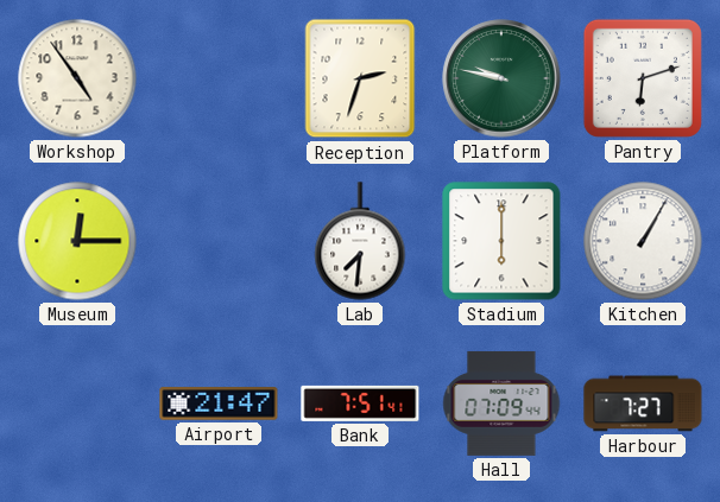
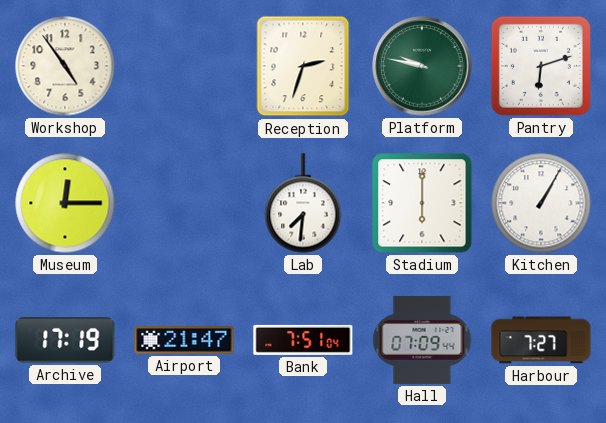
Archive: none -> 17:19
Bank: 7:51:41 -> 7:51:04
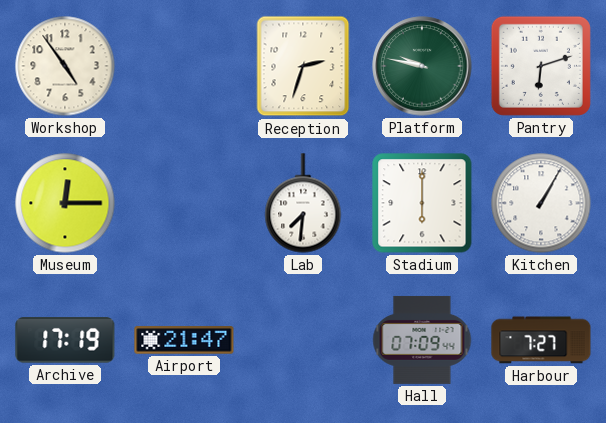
Bank: 7:51 -> none
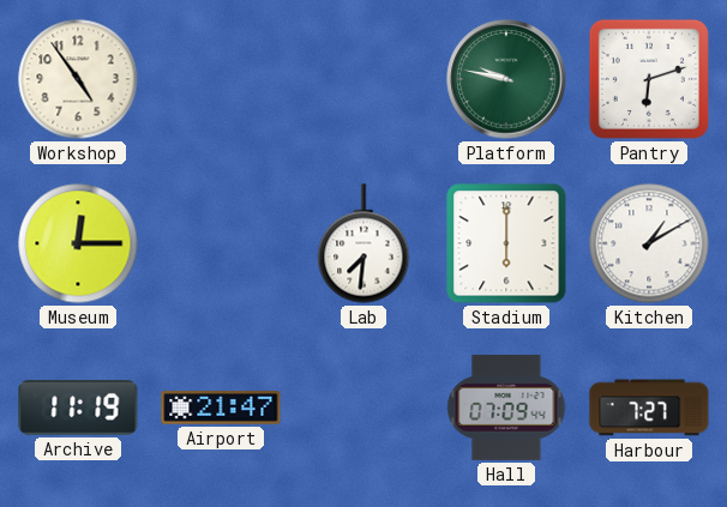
Reception: 2:33 -> none
Kitchen: 1:05 -> 1:10
Archive: 17:19 -> 11:19
